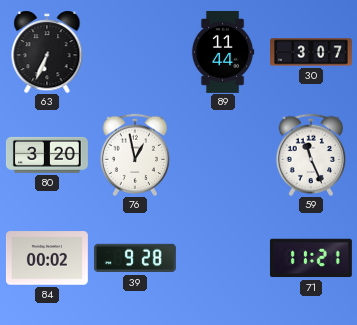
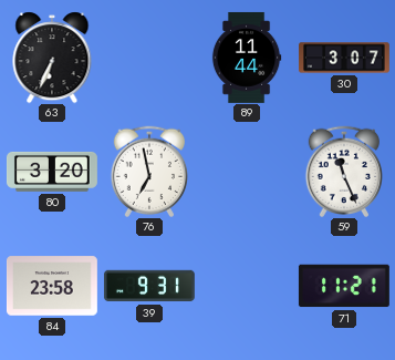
76: 12:58 -> 6:58
84: 00:02 -> 23:58
39: 9:28 -> 9:31
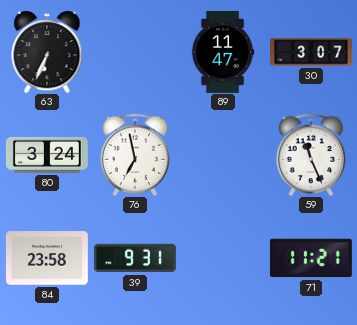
89: 11:44 -> 11:47
80: 3:20 -> 3:24
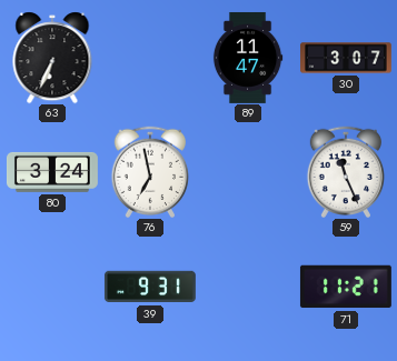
84: 23:58 -> none
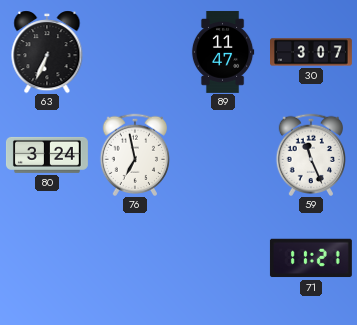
39: 9:31 -> none
